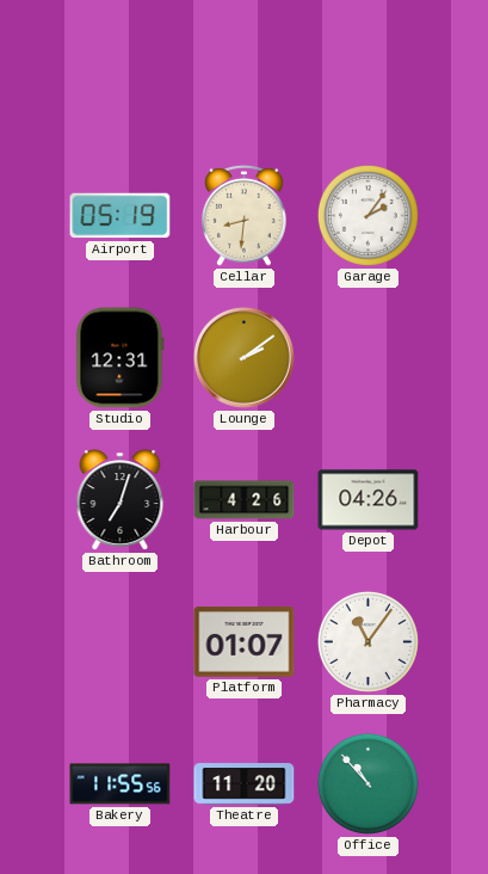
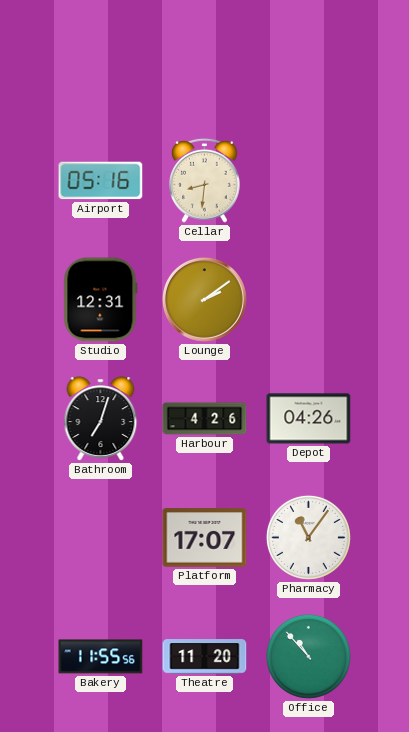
Airport: 05:19 -> 05:16
Garage: 2:06 -> none
Platform: 01:07 -> 17:07
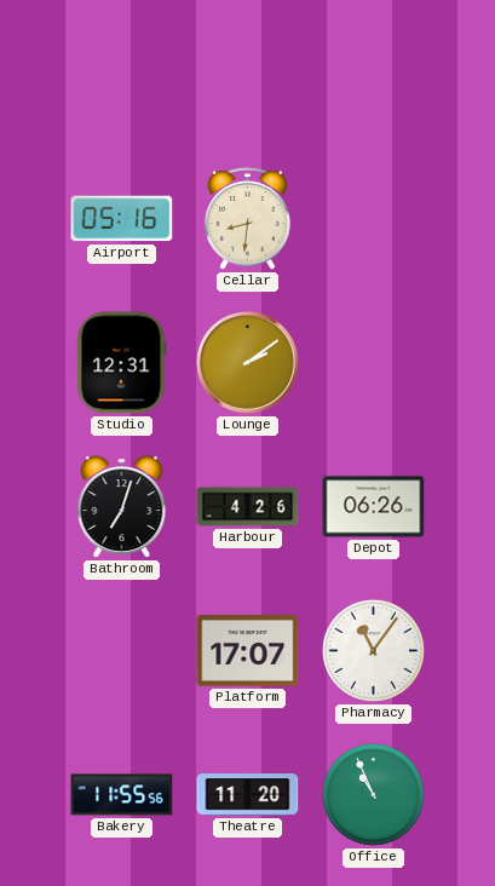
Depot: 04:26 -> 06:26
Office: 10:53 -> 10:56
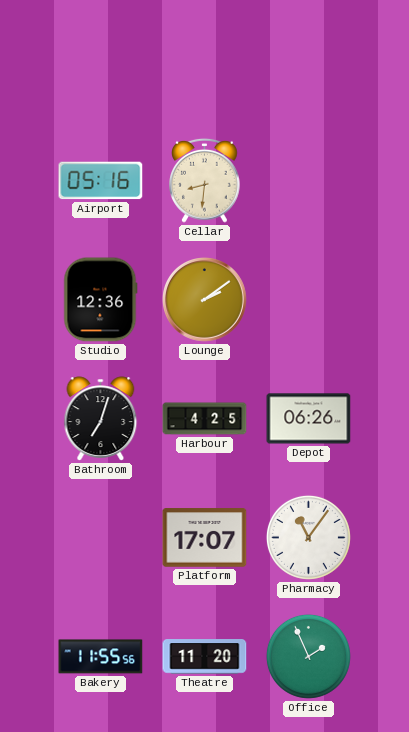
Studio: 12:31 -> 12:36
Harbour: 4:26 -> 4:25
Office: 10:56 -> 1:56
